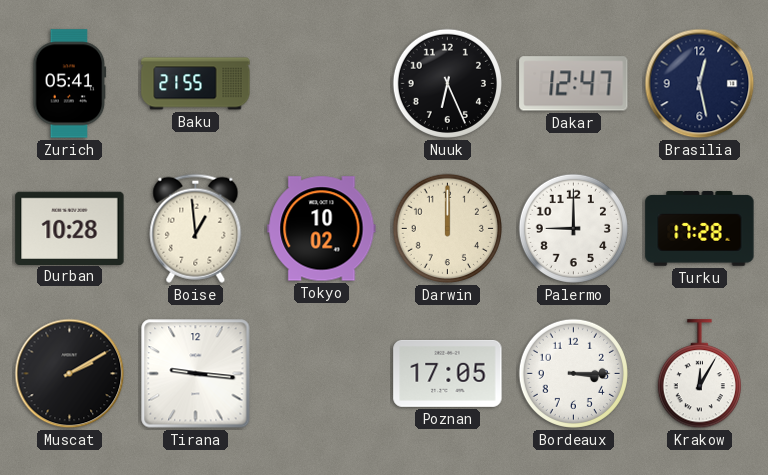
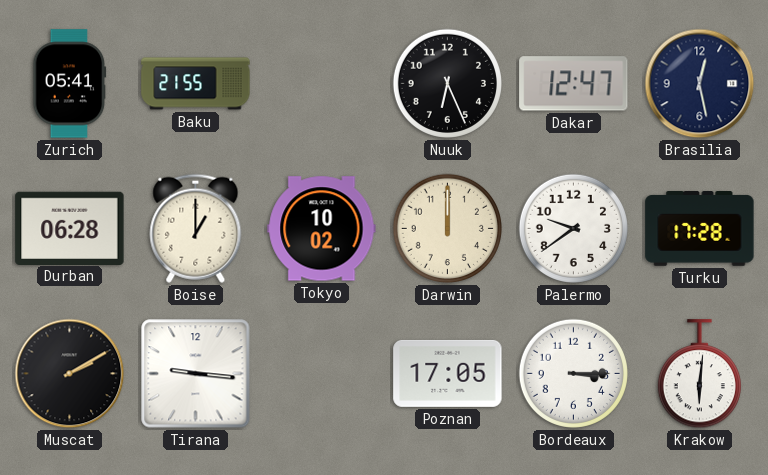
Durban: 10:28 -> 06:28
Boise: 12:59 -> 1:00
Palermo: 9:00 -> 9:39
Krakow: 12:05 -> 6:01
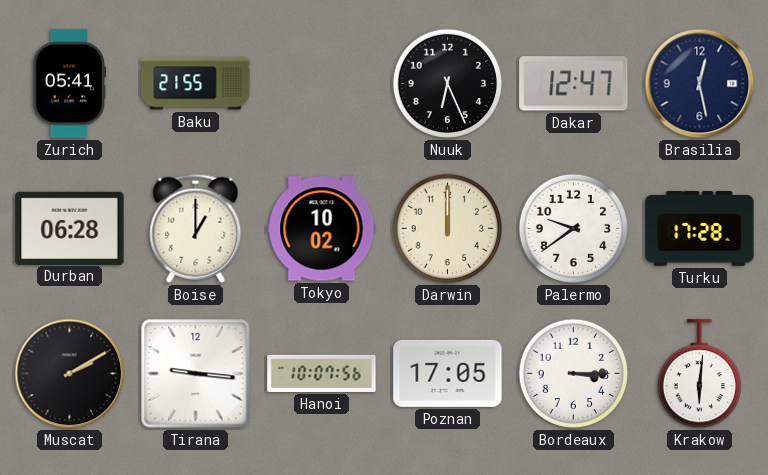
Hanoi: none -> 10:07
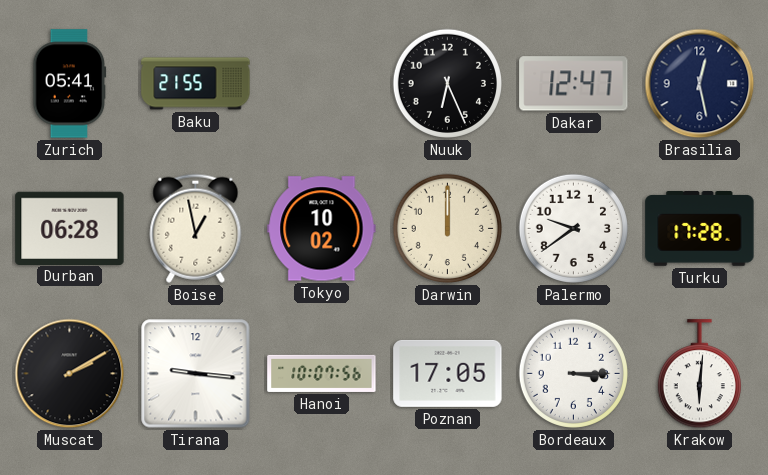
Boise: 1:00 -> 12:58
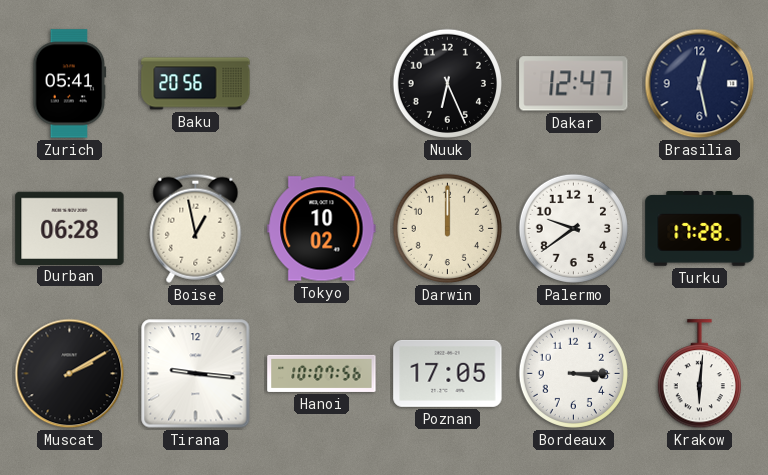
Baku: 21:55 -> 20:56
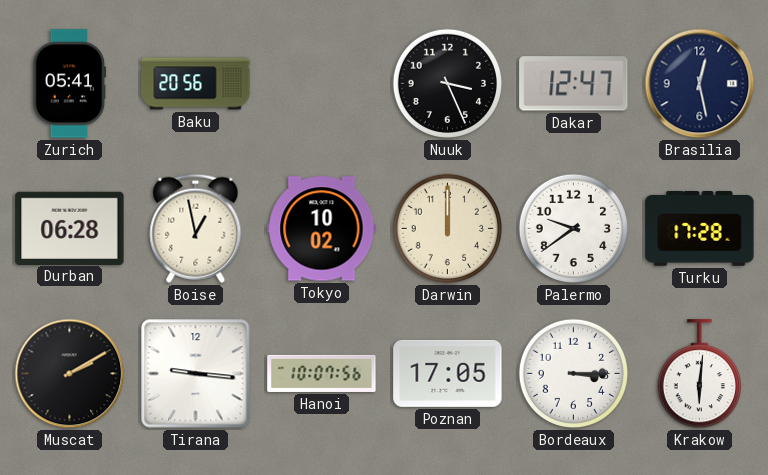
Nuuk: 6:26 -> 3:26
